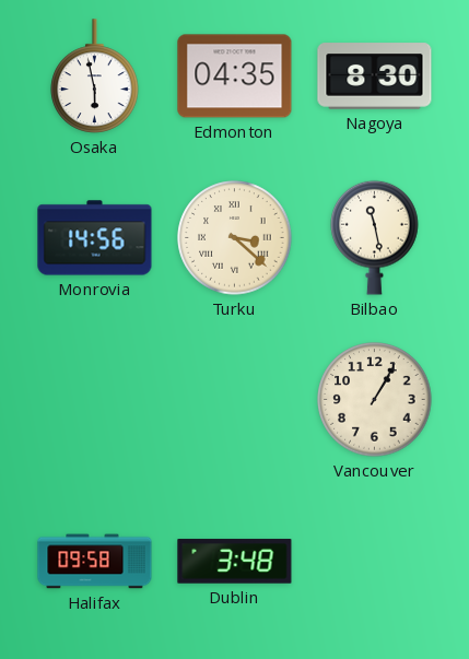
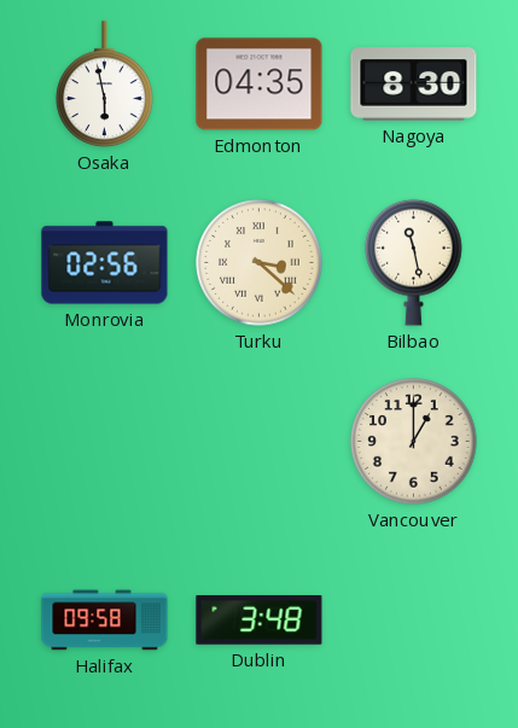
Monrovia: 14:56 -> 02:56
Vancouver: 1:05 -> 1:00
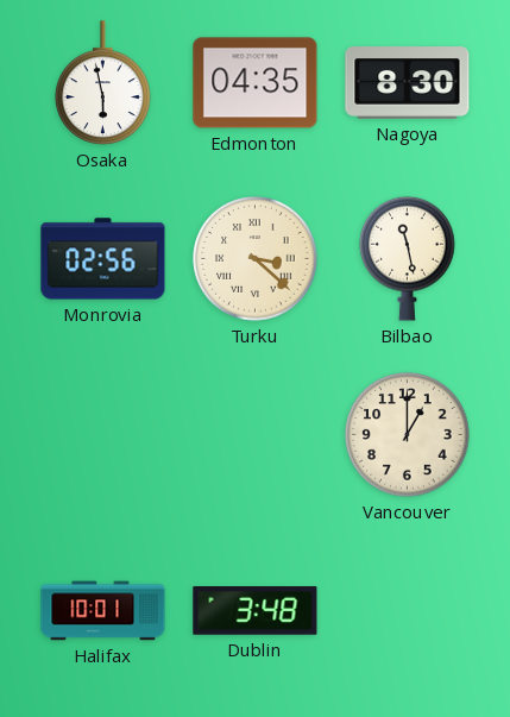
Halifax: 09:58 -> 10:01
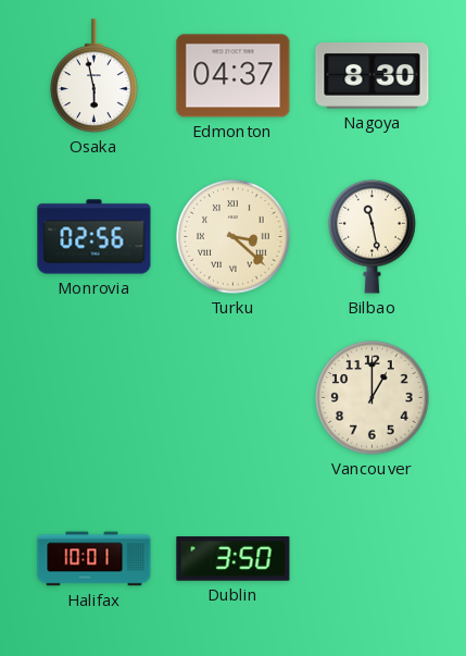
Edmonton: 04:35 -> 04:37
Dublin: 3:48 -> 3:50
